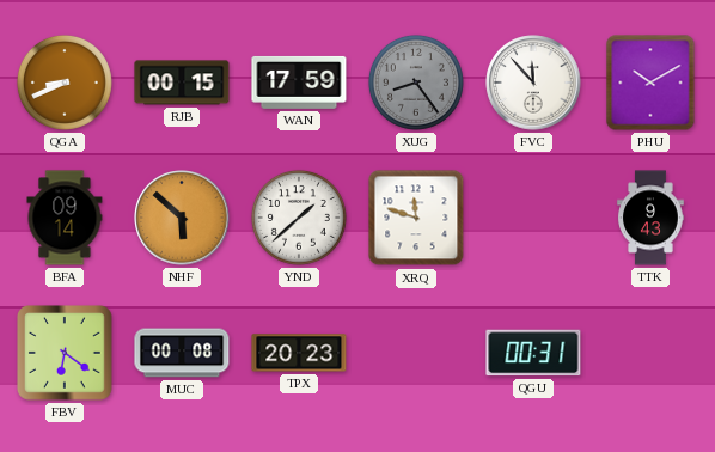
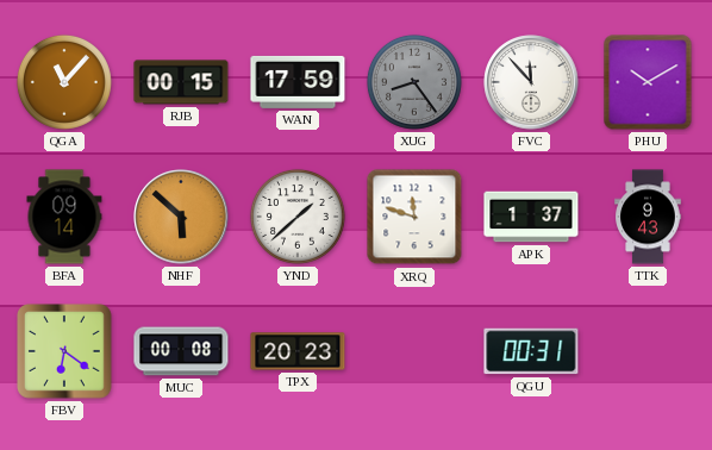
QGA: 8:41 -> 11:07
APK: none -> 1:37
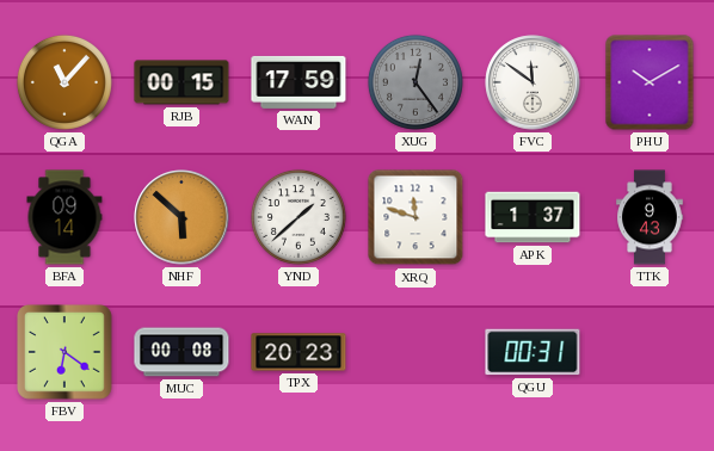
XUG: 8:24 -> 12:24
FVC: 11:53 -> 11:51
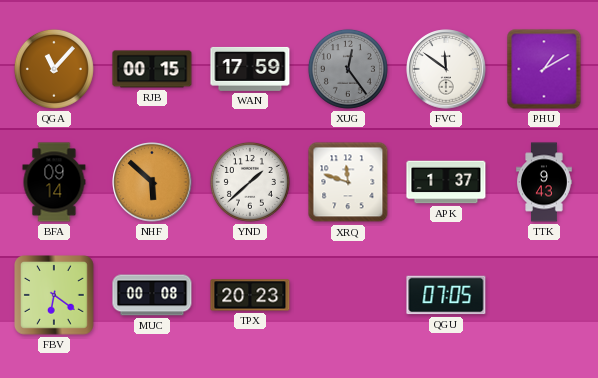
PHU: 10:10 -> 1:10
QGU: 00:31 -> 07:05
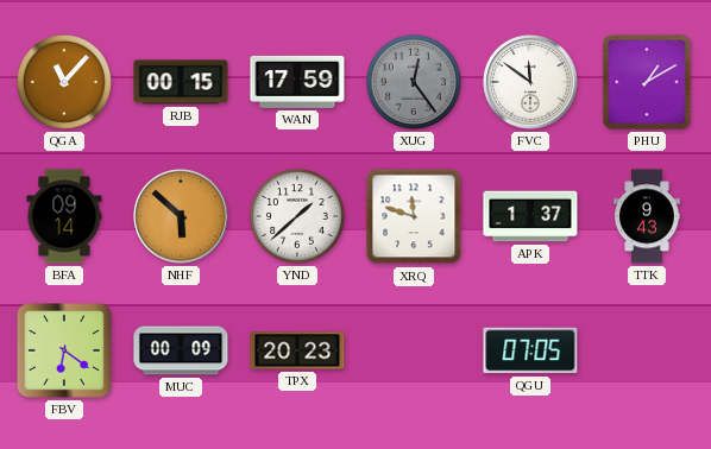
MUC: 00:08 -> 00:09
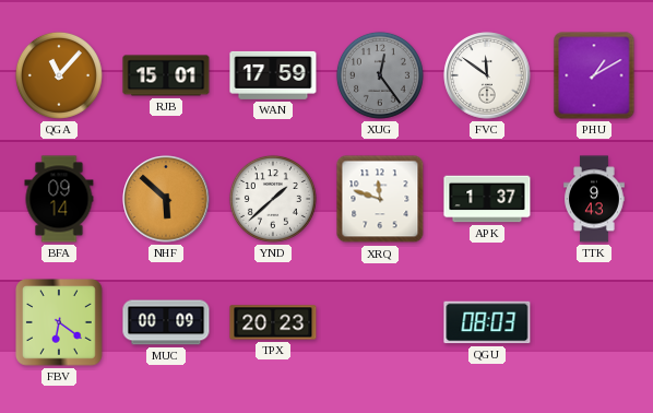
RJB: 00:15 -> 15:01
QGU: 07:05 -> 08:03
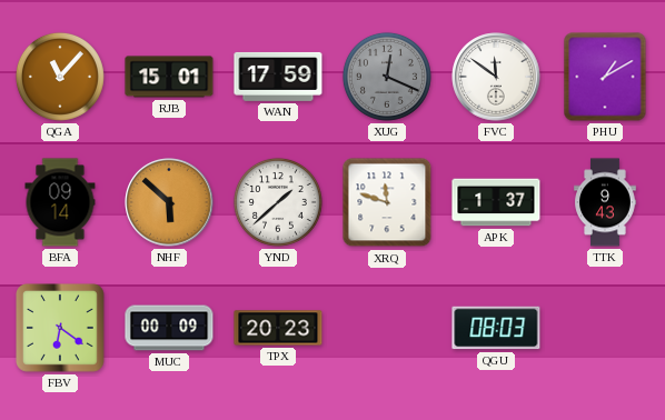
XUG: 12:24 -> 12:19
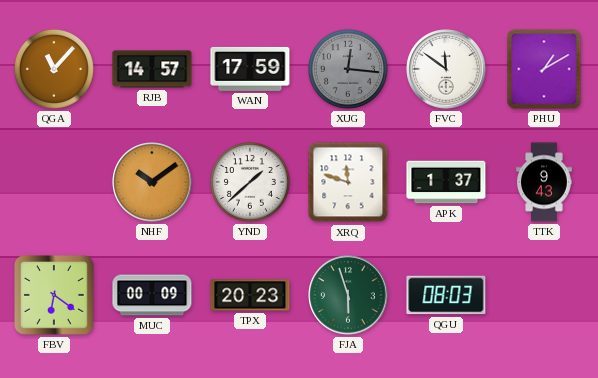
RJB: 15:01 -> 14:57
XUG: 12:19 -> 12:16
BFA: 09:14 -> none
NHF: 5:52 -> 10:09
FJA: none -> 5:57
